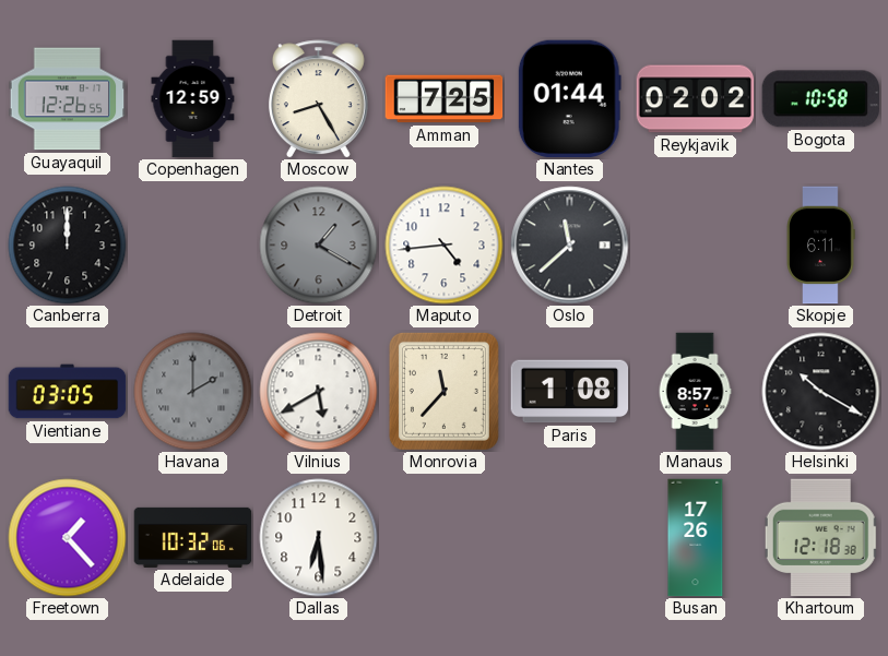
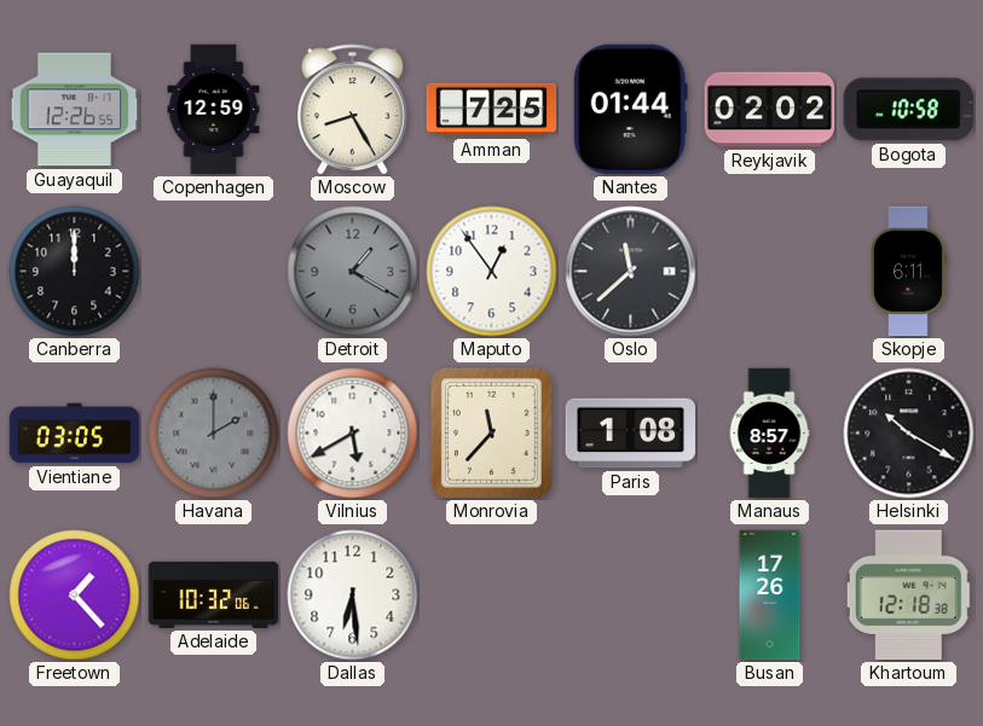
Maputo: 4:44 -> 12:54
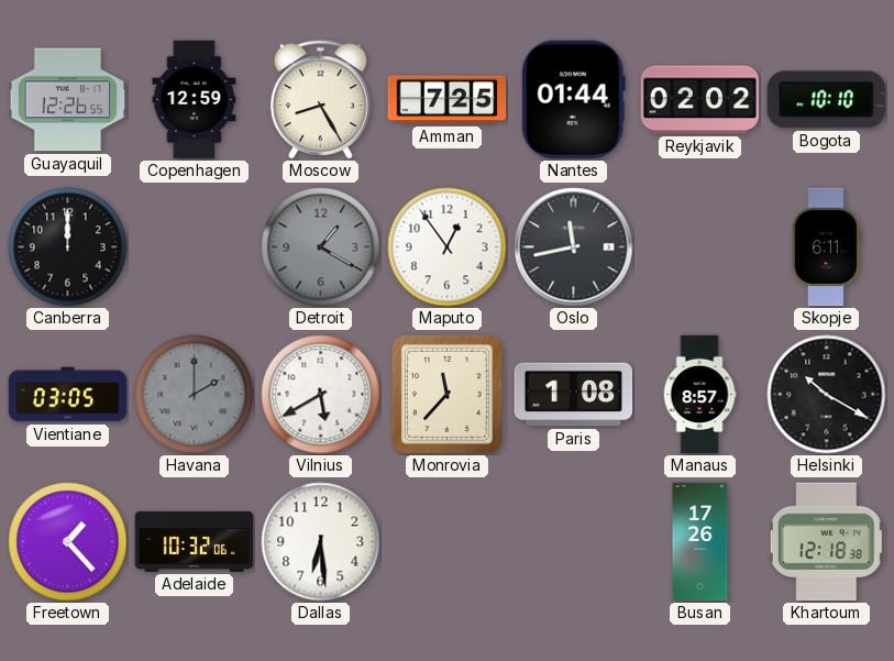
Bogota: 10:58 -> 10:10
Oslo: 11:38 -> 11:43
